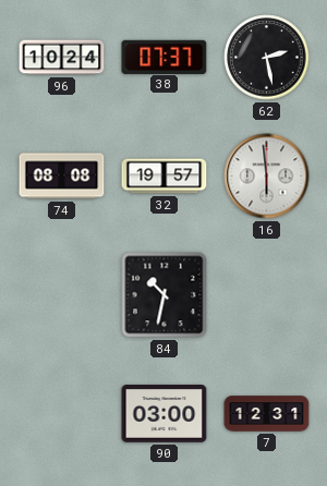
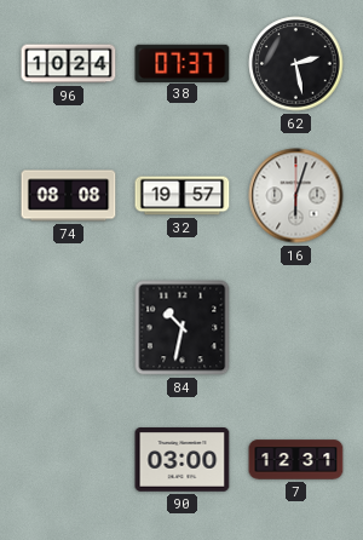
16: 5:59 -> 6:03
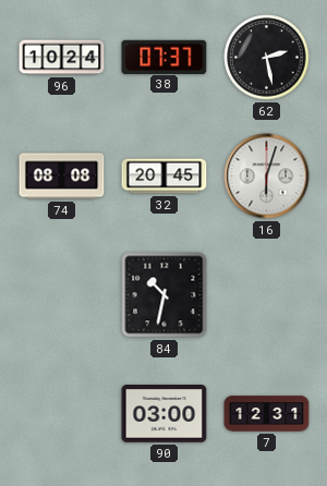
32: 19:57 -> 20:45
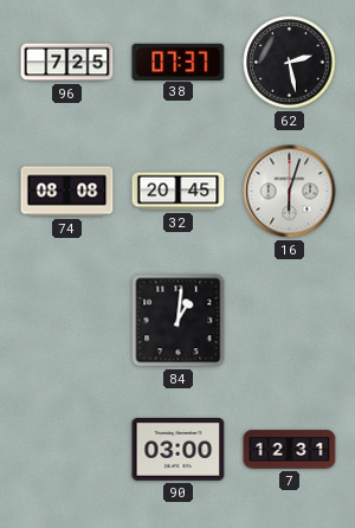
96: 10:24 -> 7:25
84: 10:32 -> 1:01
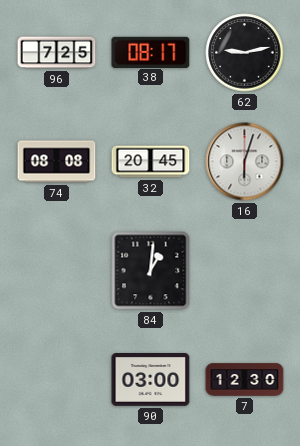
38: 07:37 -> 08:17
62: 2:28 -> 9:13
7: 12:31 -> 12:30
